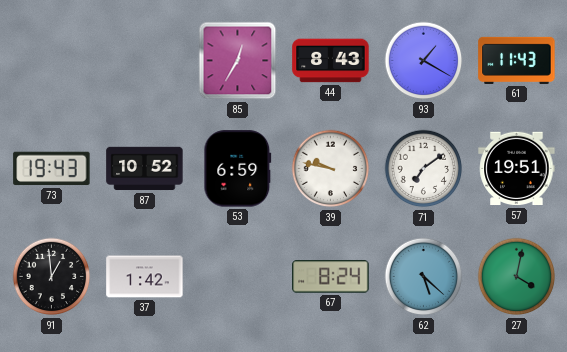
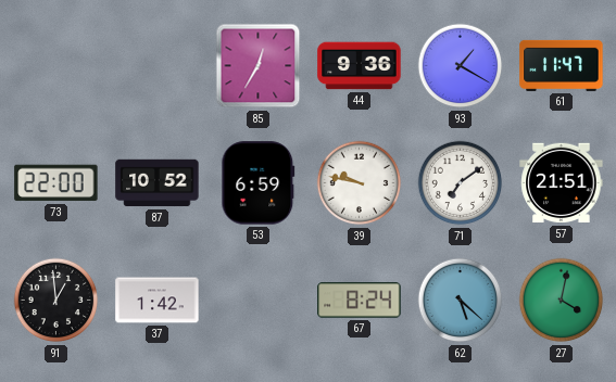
44: 8:43 -> 9:36
61: 11:43 -> 11:47
73: 19:43 -> 22:00
57: 19:51 -> 21:51
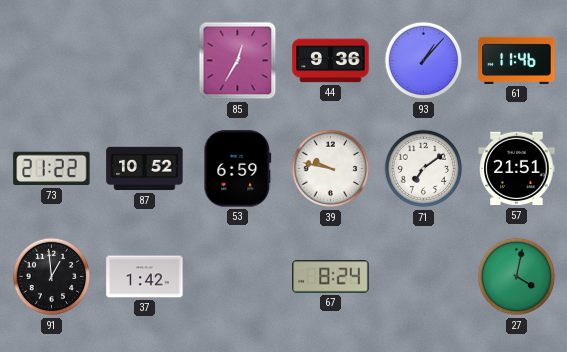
93: 1:20 -> 1:07
61: 11:47 -> 11:46
73: 22:00 -> 21:22
62: 5:22 -> none
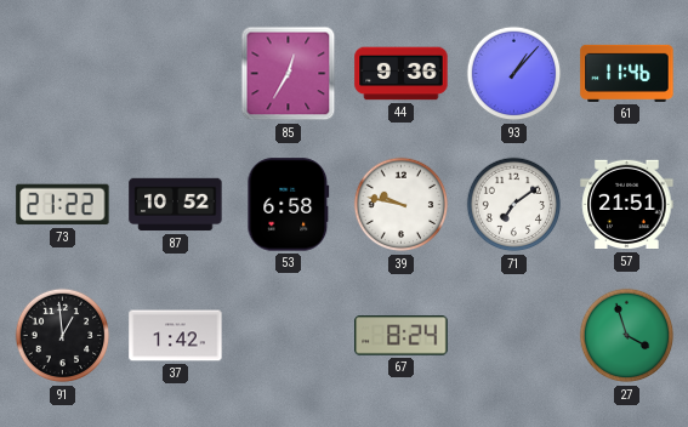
53: 6:59 -> 6:58
27: 4:02 -> 3:57
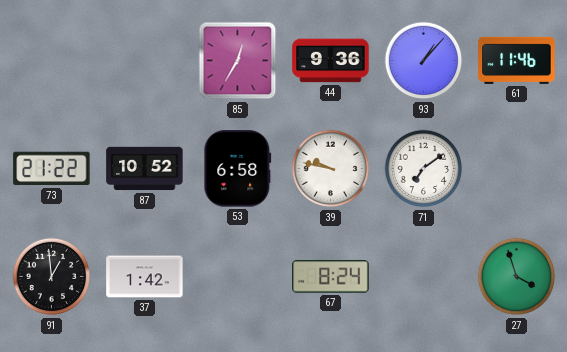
57: 21:51 -> none
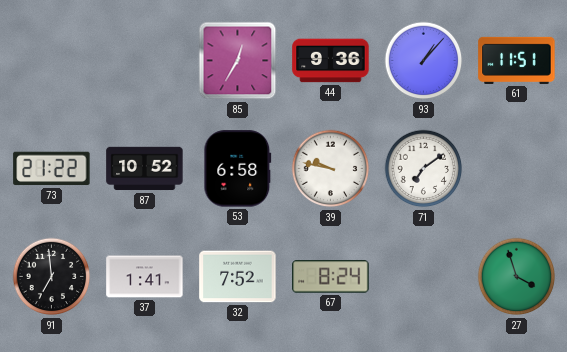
61: 11:46 -> 11:51
91: 12:59 -> 6:59
37: 1:42 -> 1:41
32: none -> 7:52
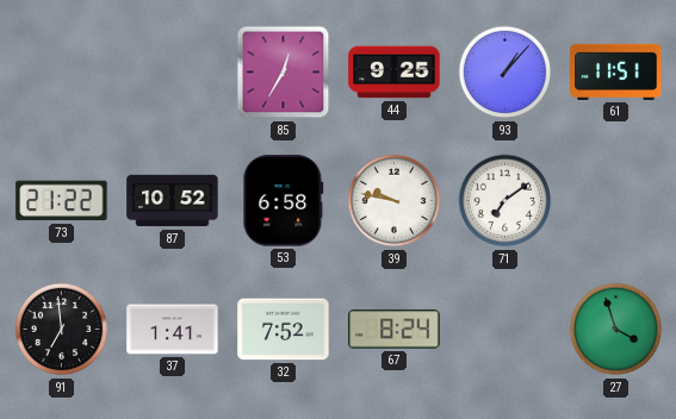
44: 9:36 -> 9:25
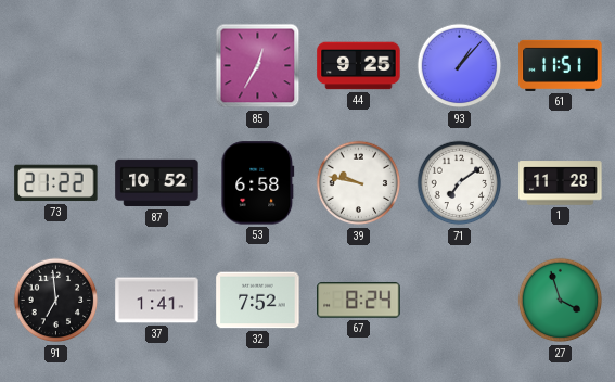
1: none -> 11:28
